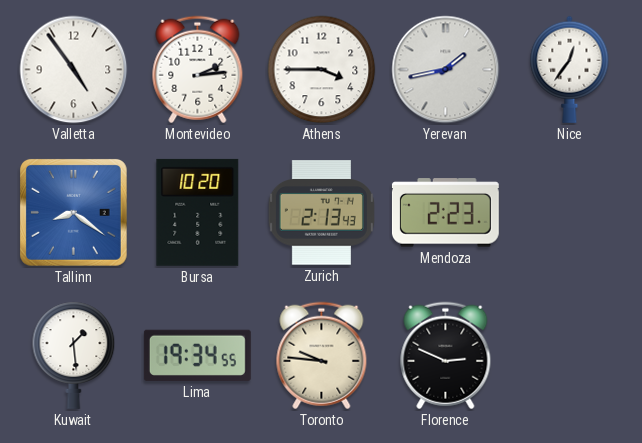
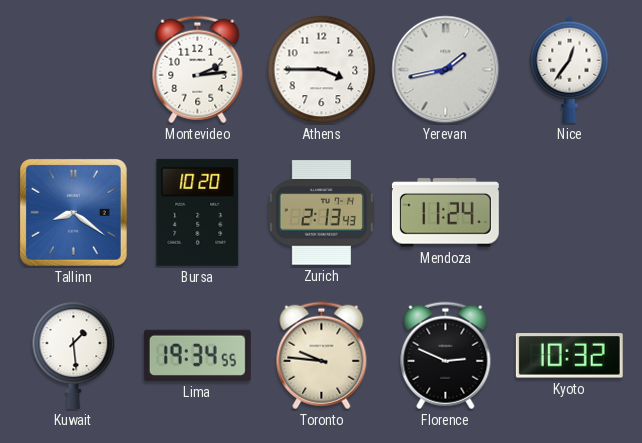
Valletta: 4:54 -> none
Mendoza: 2:23 -> 11:24
Kyoto: none -> 10:32
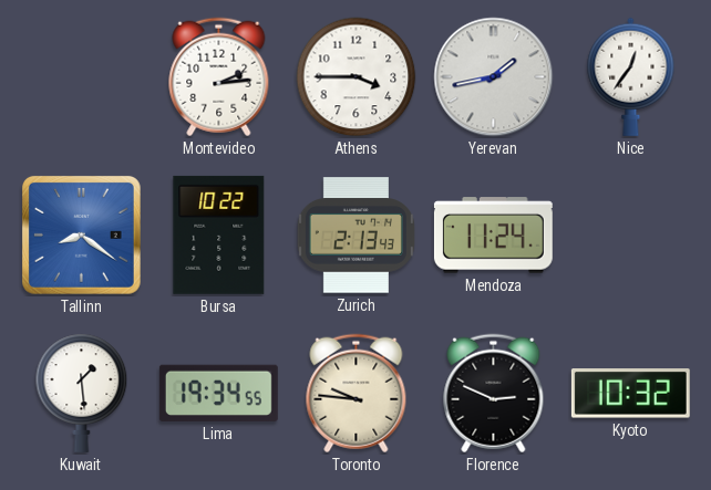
Bursa: 10:20 -> 10:22
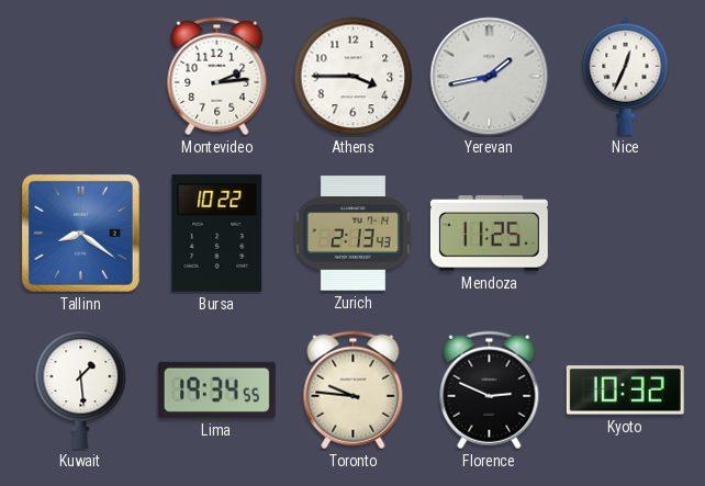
Nice: 12:36 -> 12:34
Mendoza: 11:24 -> 11:25
